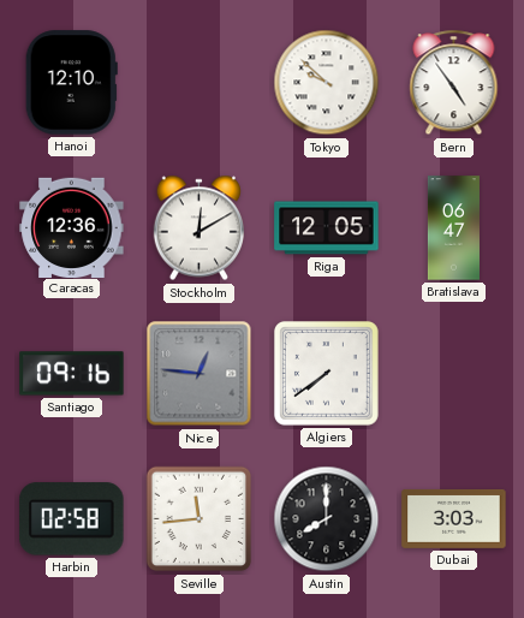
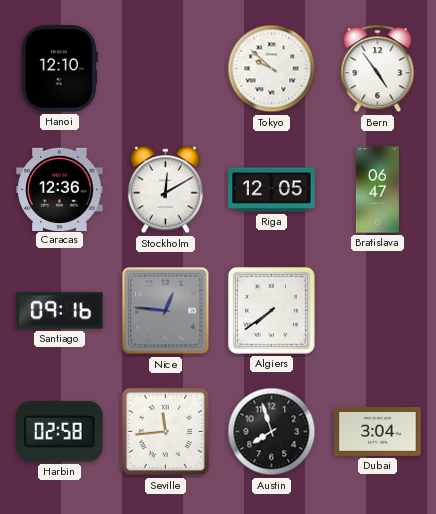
Austin: 8:00 -> 7:57
Dubai: 3:03 -> 3:04
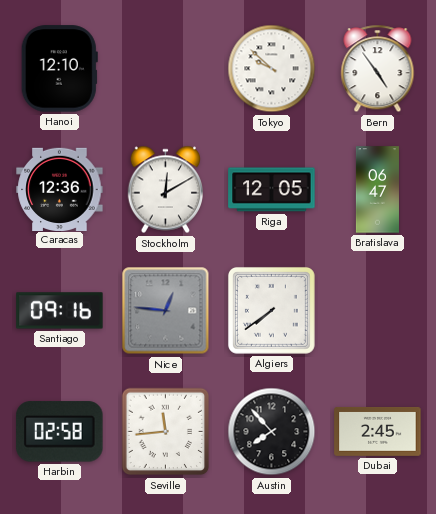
Austin: 7:57 -> 7:53
Dubai: 3:04 -> 2:45
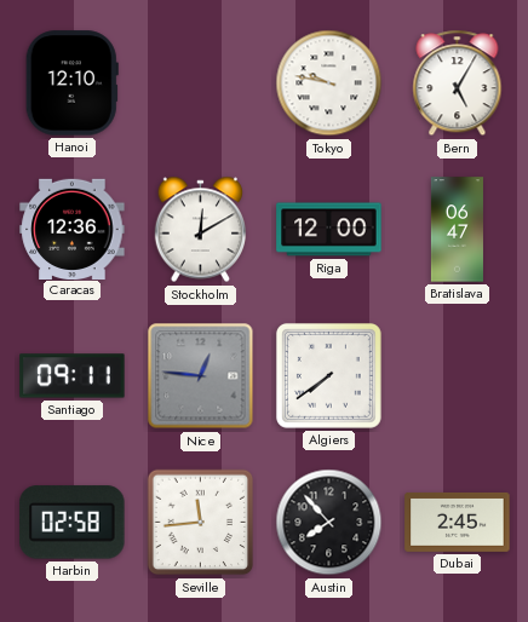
Tokyo: 9:52 -> 9:47
Bern: 4:54 -> 5:05
Riga: 12:05 -> 12:00
Santiago: 09:16 -> 09:11
